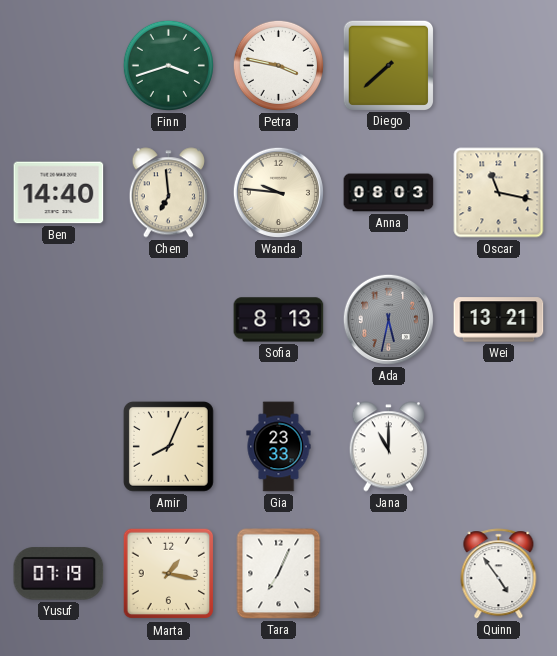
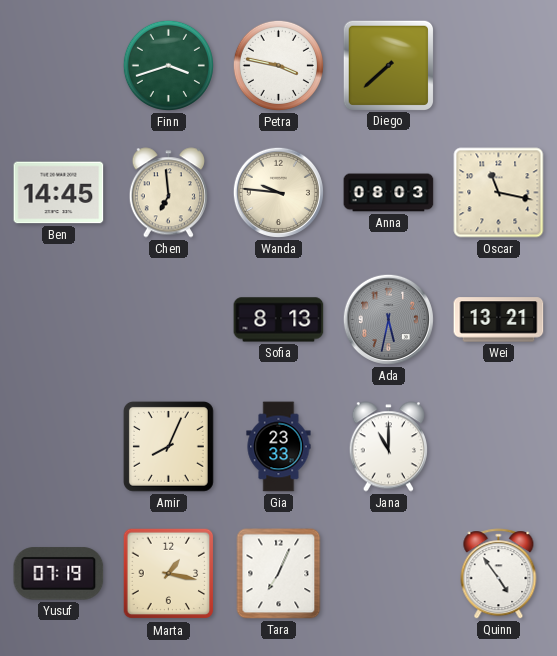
Ben: 14:40 -> 14:45
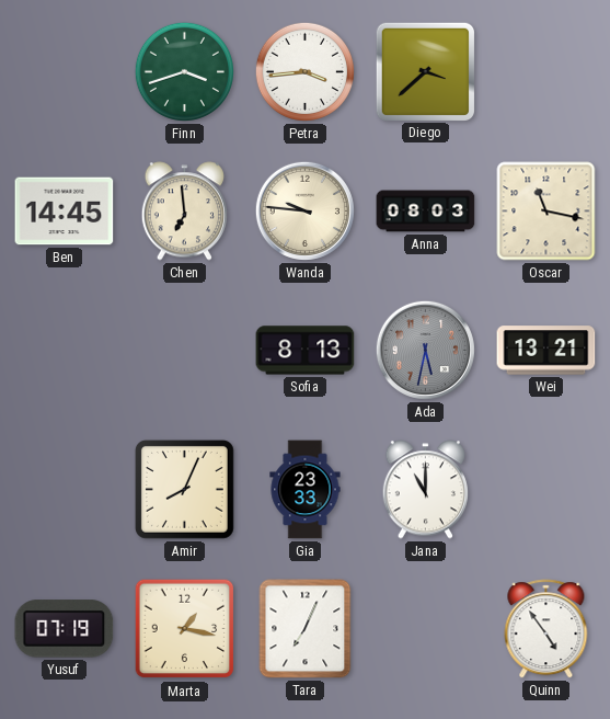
Petra: 3:47 -> 3:44
Diego: 7:38 -> 3:38
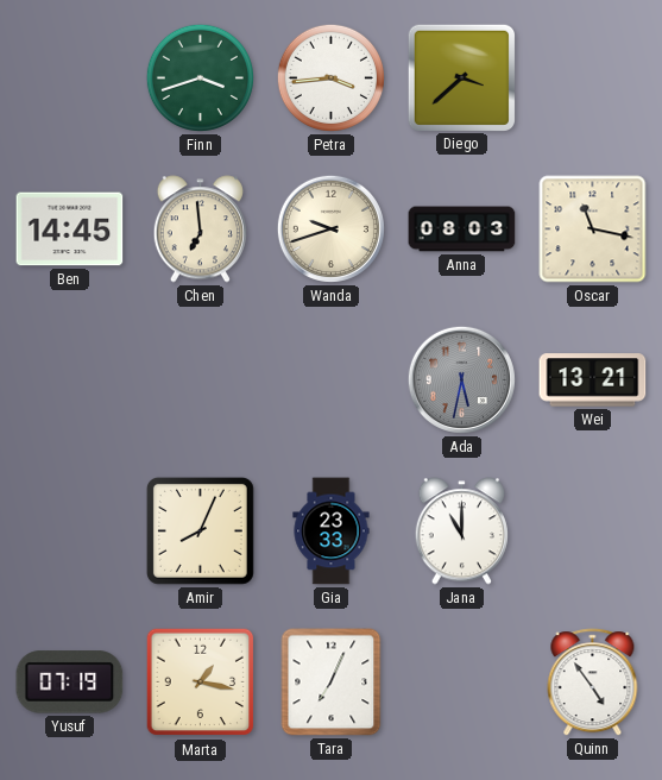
Wanda: 9:46 -> 9:42
Sofia: 8:13 -> none
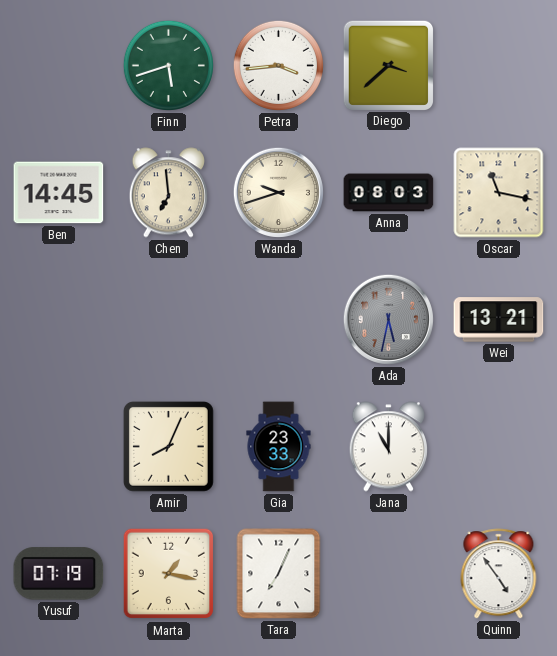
Finn: 3:42 -> 5:42
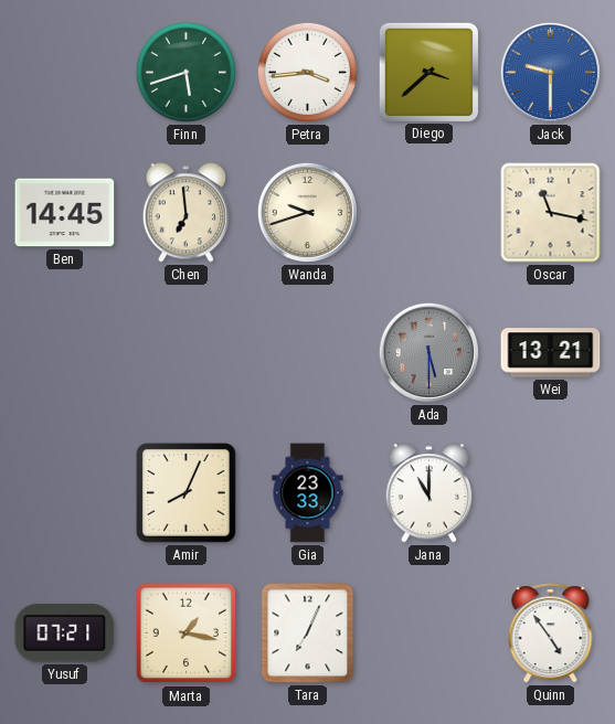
Jack: none -> 9:30
Anna: 08:03 -> none
Ada: 5:32 -> 5:30
Yusuf: 07:19 -> 07:21
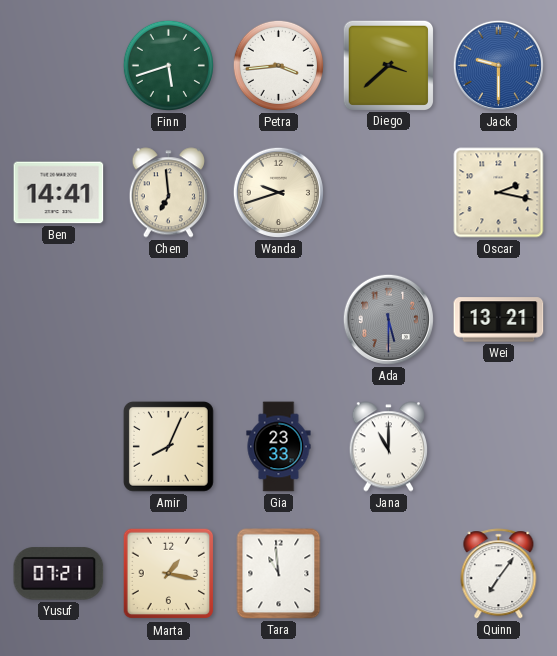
Ben: 14:45 -> 14:41
Oscar: 11:17 -> 2:17
Tara: 7:04 -> 10:59
Quinn: 4:54 -> 7:06
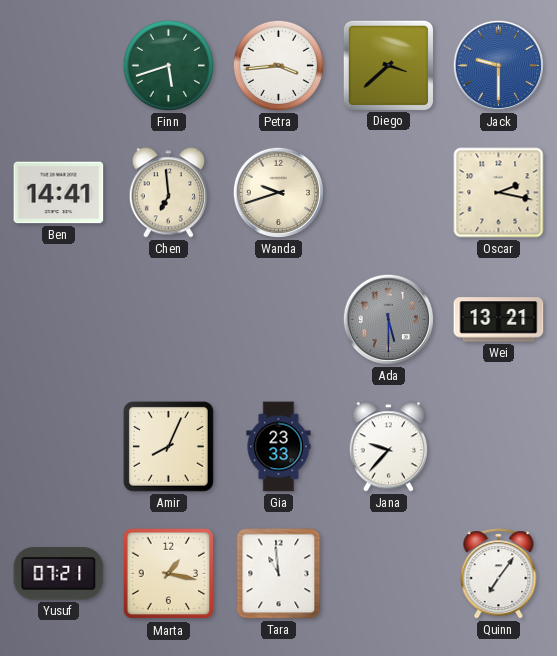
Jana: 11:00 -> 9:37
